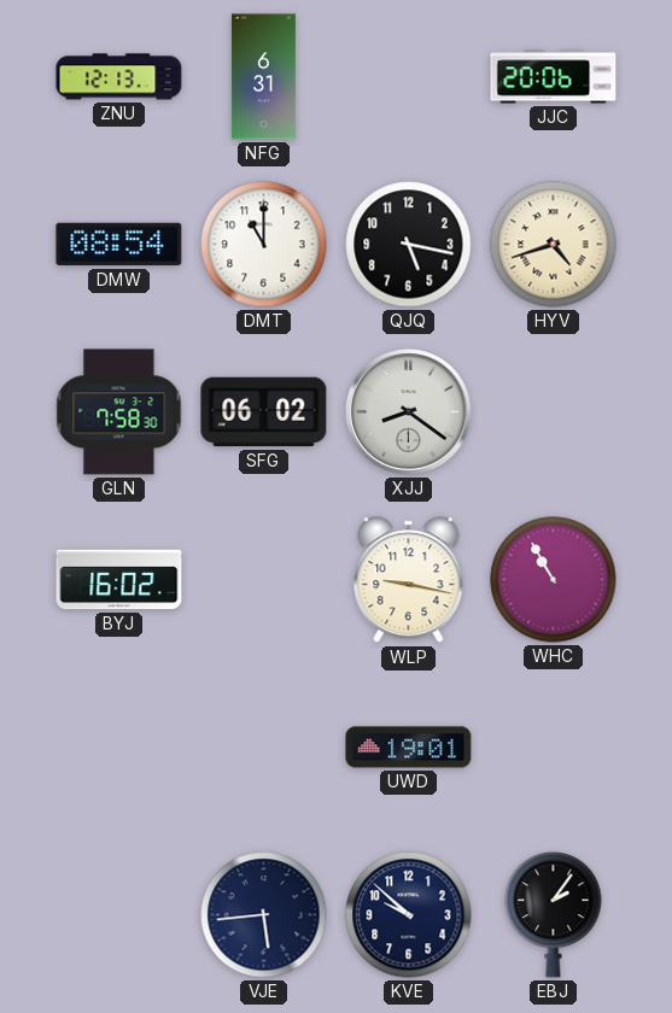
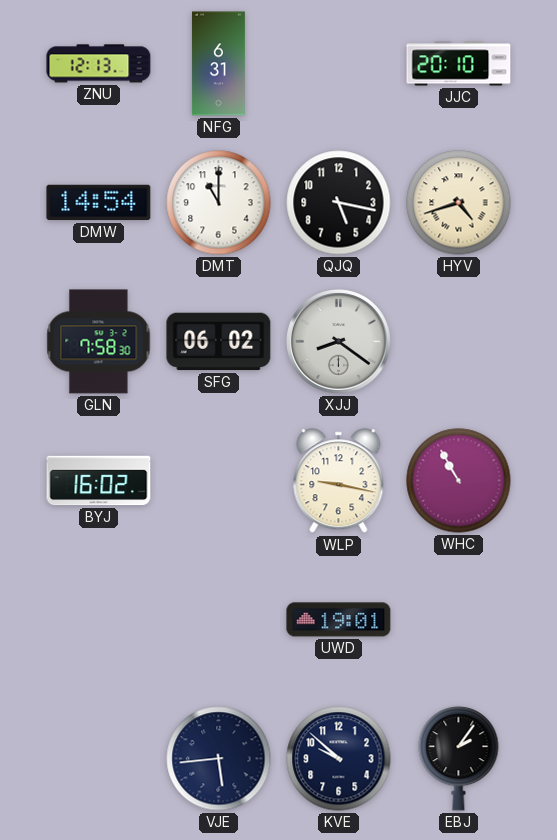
JJC: 20:06 -> 20:10
DMW: 08:54 -> 14:54
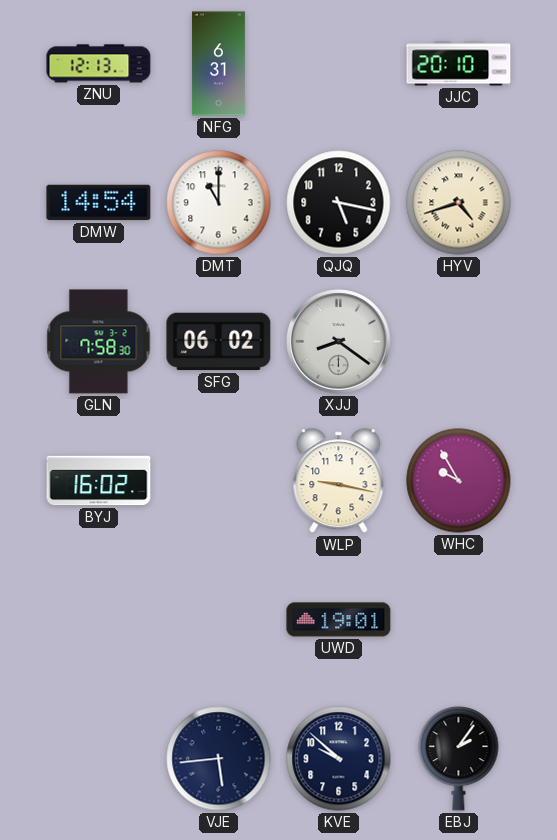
WHC: 10:55 -> 9:55
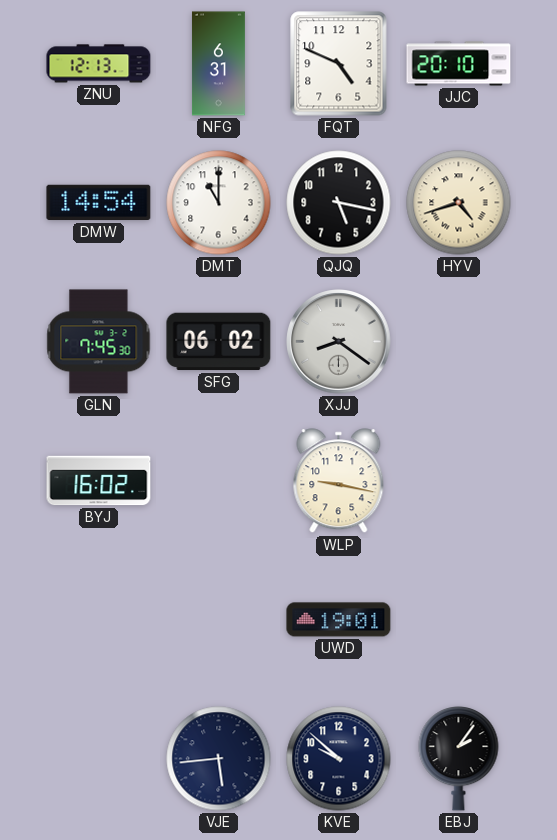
FQT: none -> 4:49
GLN: 7:58 -> 7:45
WHC: 9:55 -> none
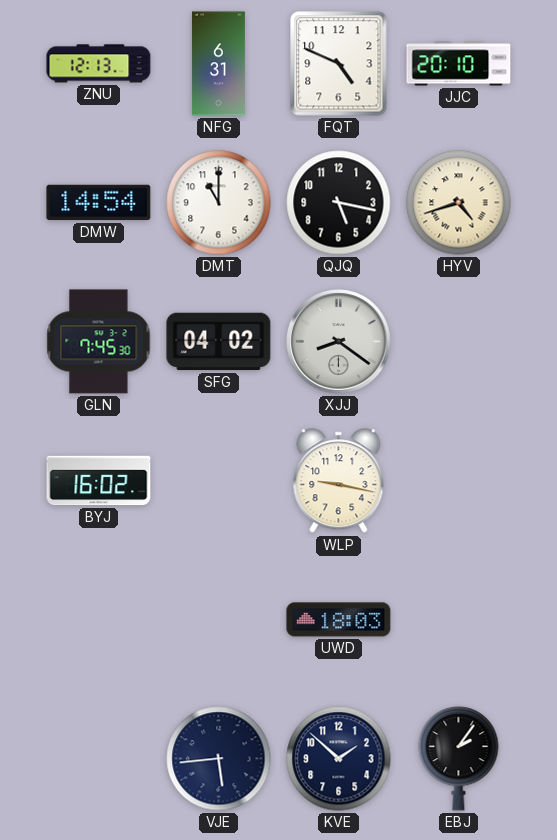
SFG: 06:02 -> 04:02
UWD: 19:01 -> 18:03
KVE: 9:52 -> 1:52
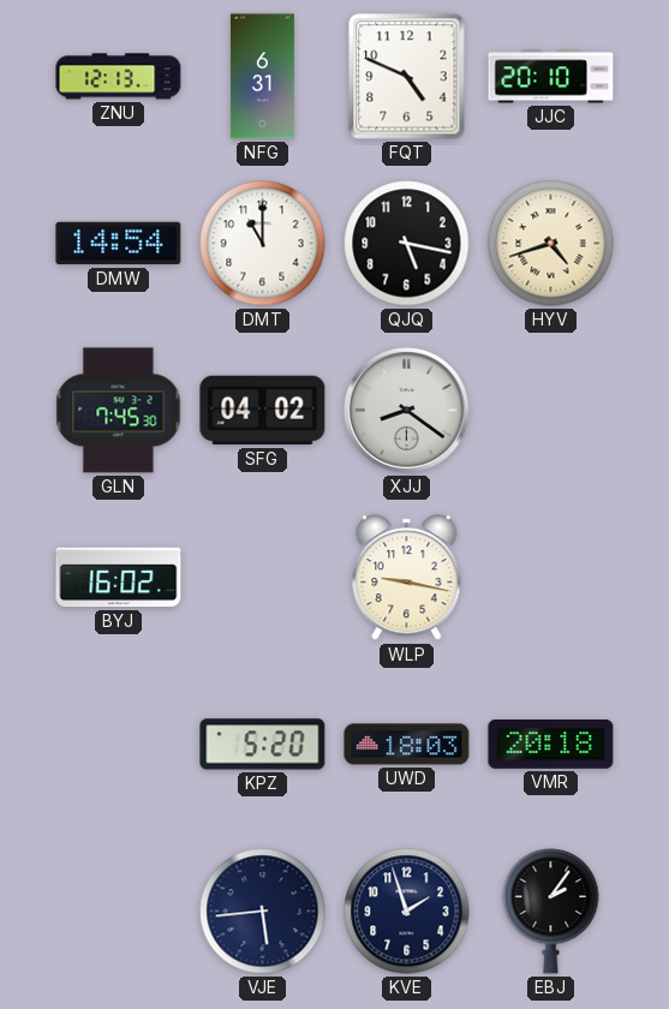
KPZ: none -> 5:20
VMR: none -> 20:18
KVE: 1:52 -> 1:57
